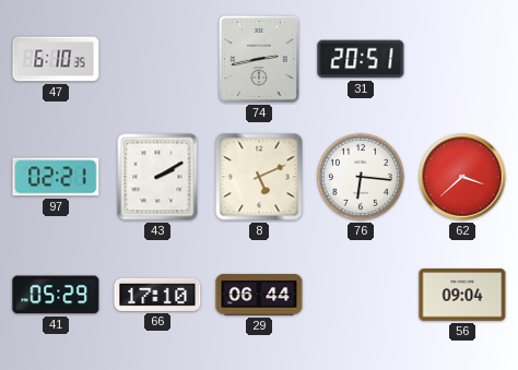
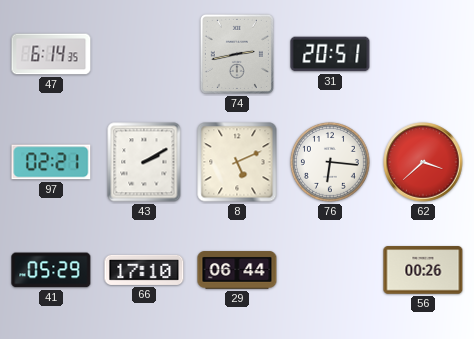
47: 6:10 -> 6:14
56: 09:04 -> 00:26
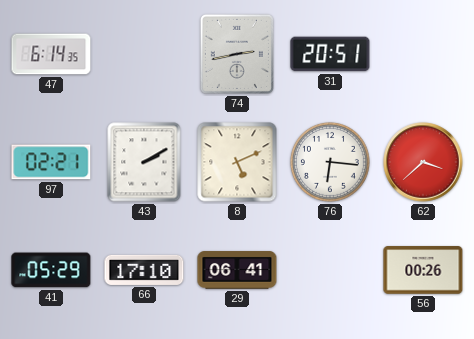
29: 06:44 -> 06:41
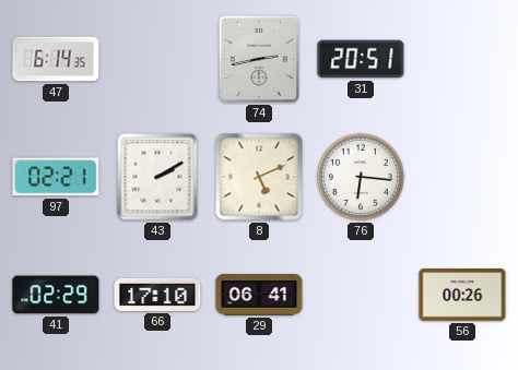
62: 3:38 -> none
41: 05:29 -> 02:29
